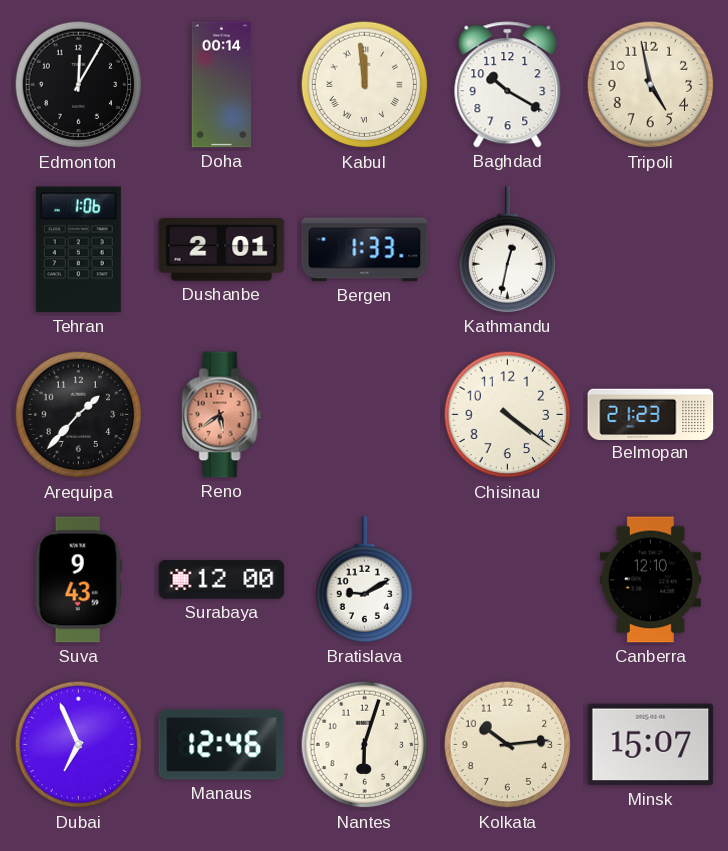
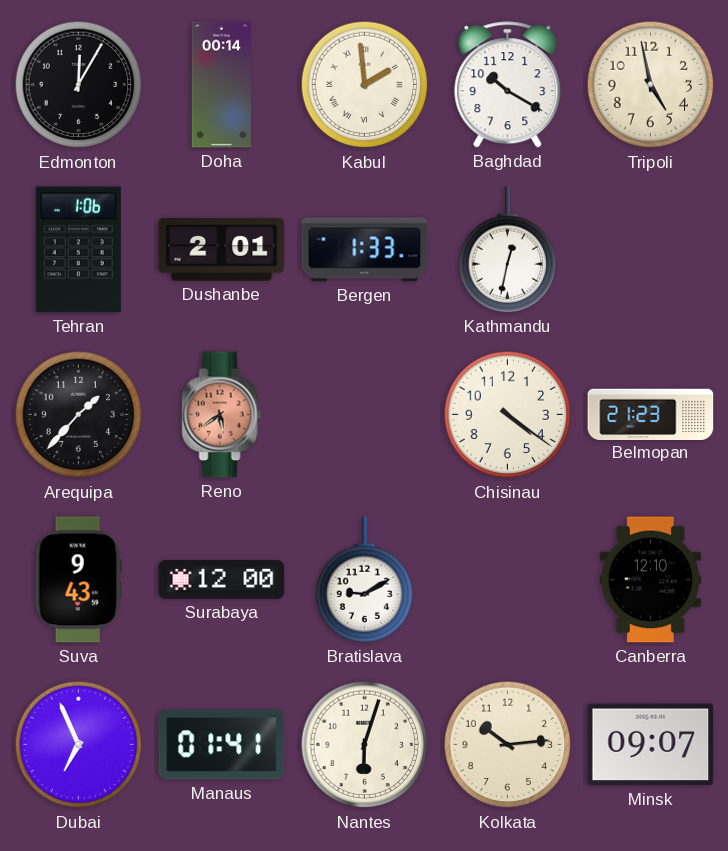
Kabul: 11:59 -> 1:59
Manaus: 12:46 -> 01:41
Minsk: 15:07 -> 09:07
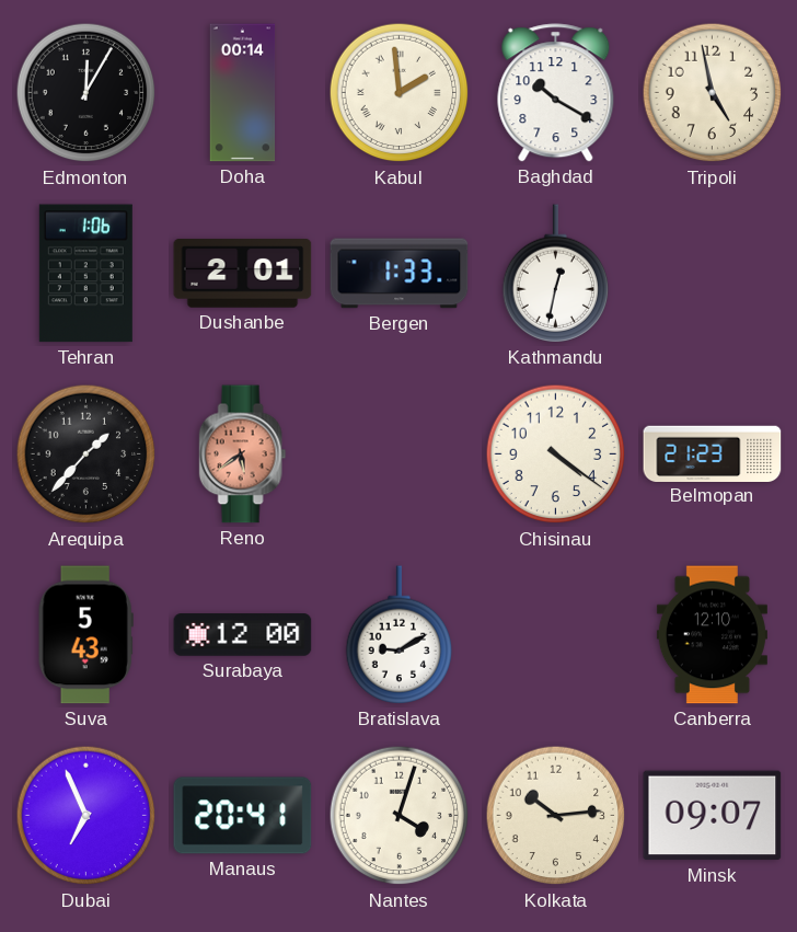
Suva: 9:43 -> 5:43
Manaus: 01:41 -> 20:41
Nantes: 6:03 -> 4:03
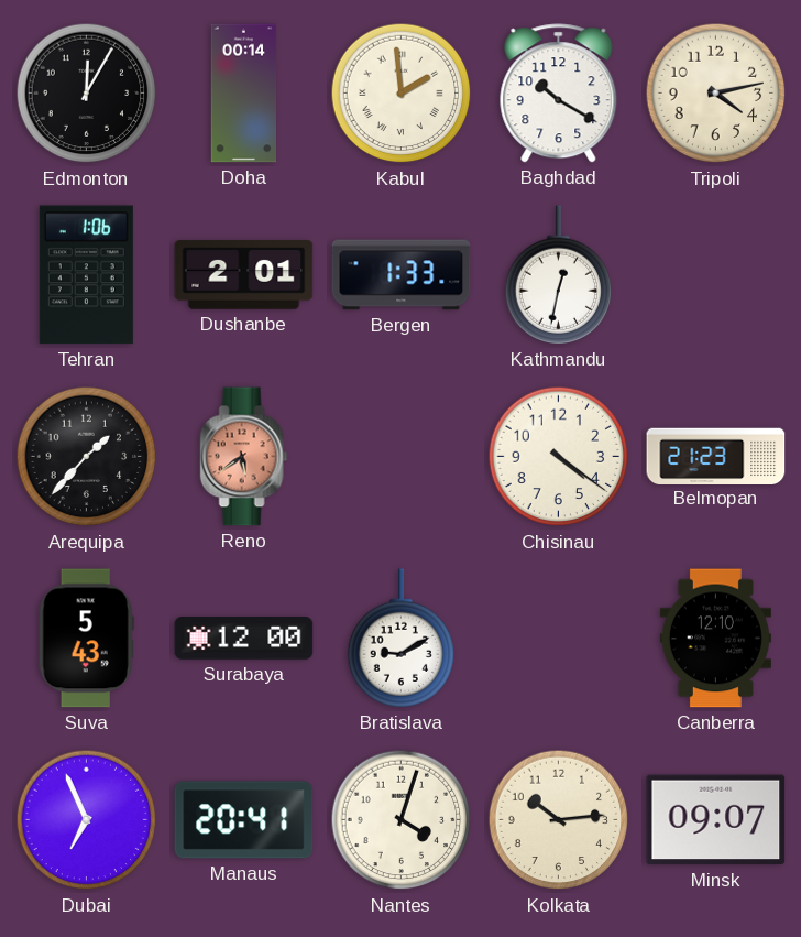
Tripoli: 4:58 -> 4:13
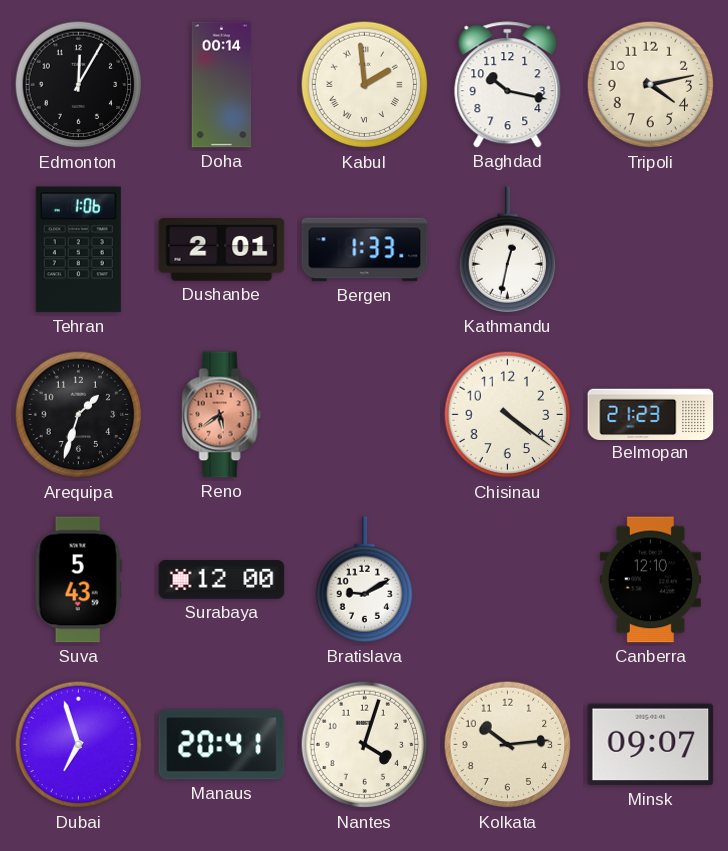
Baghdad: 10:20 -> 10:17
Arequipa: 1:37 -> 1:33
Dubai: 6:56 -> 6:57
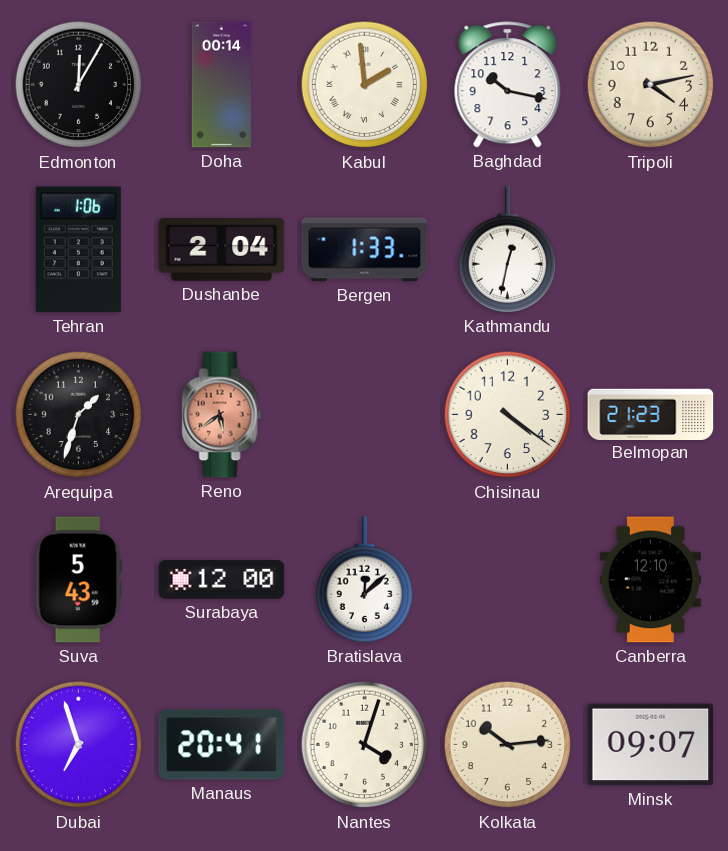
Dushanbe: 2:01 -> 2:04
Bratislava: 9:10 -> 12:08
